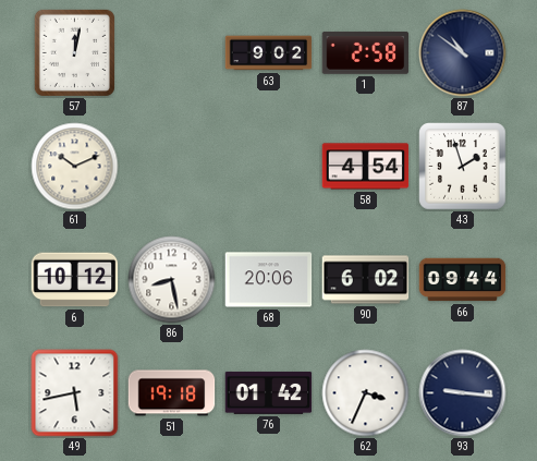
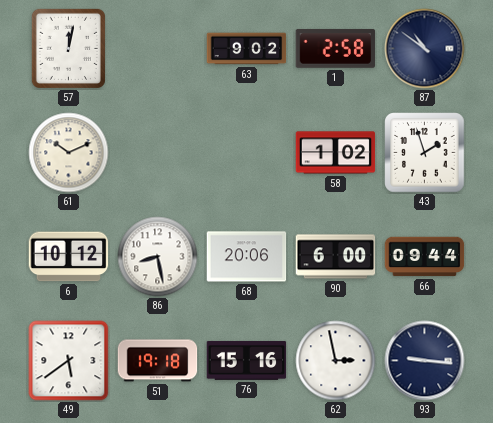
58: 4:54 -> 1:02
90: 6:02 -> 6:00
49: 5:43 -> 5:39
76: 01:42 -> 15:16
62: 3:34 -> 2:58
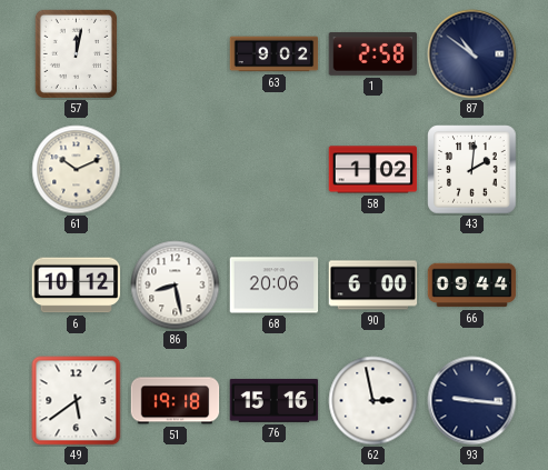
43: 1:57 -> 2:01
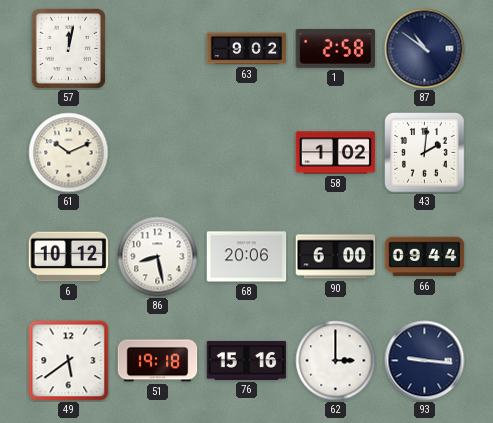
62: 2:58 -> 3:00
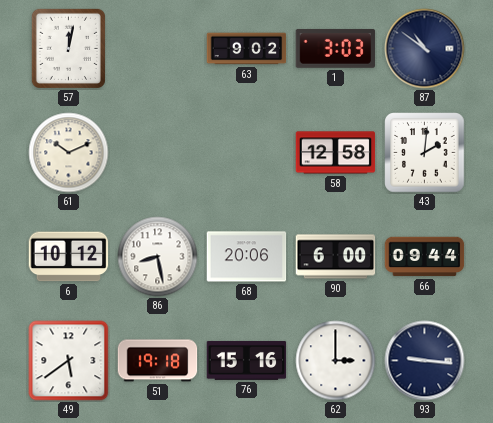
1: 2:58 -> 3:03
58: 1:02 -> 12:58
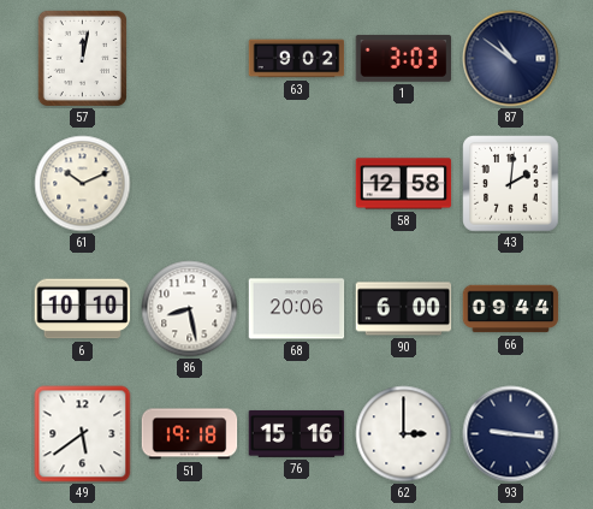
6: 10:12 -> 10:10
